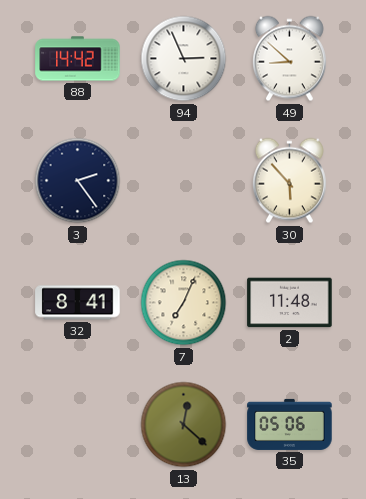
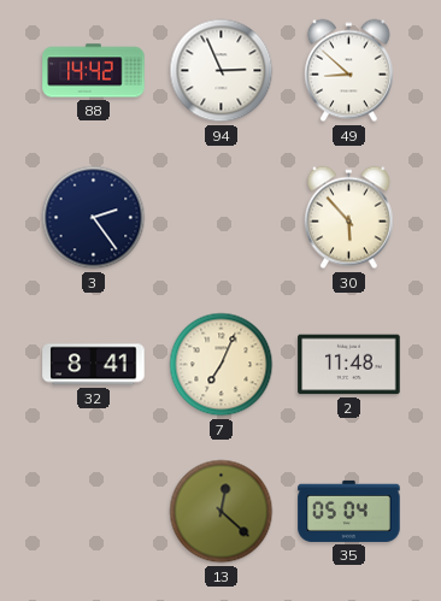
35: 05:06 -> 05:04
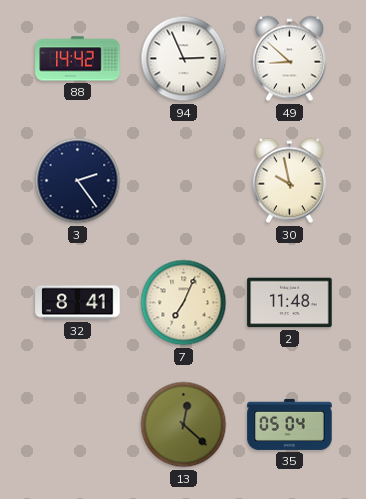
30: 5:53 -> 9:58
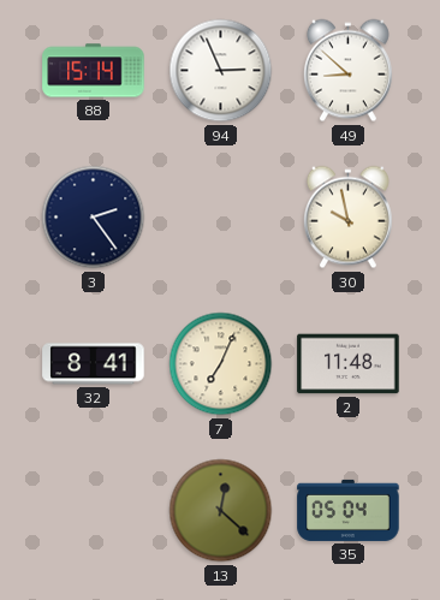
88: 14:42 -> 15:14
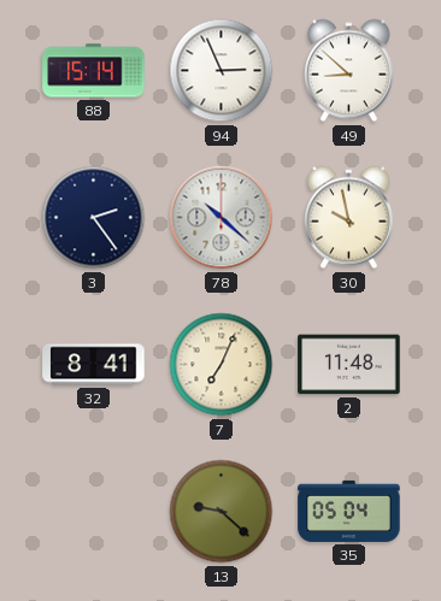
78: none -> 10:22
13: 12:22 -> 9:22
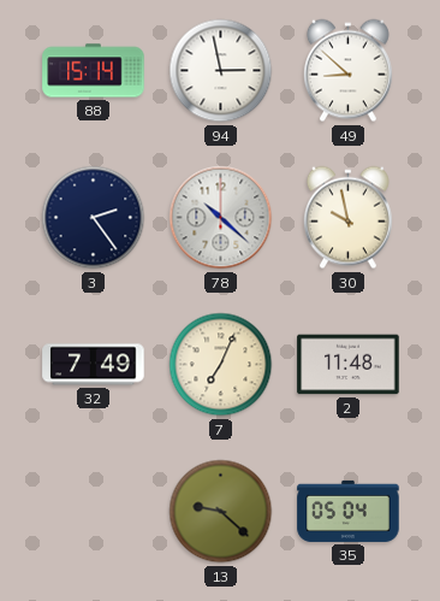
94: 2:56 -> 2:58
32: 8:41 -> 7:49
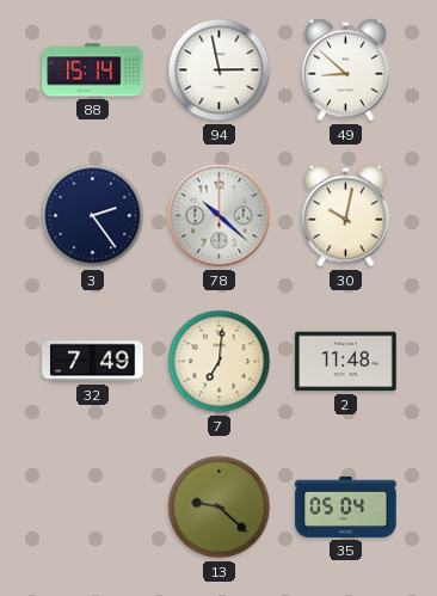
30: 9:58 -> 10:02
7: 7:04 -> 7:01
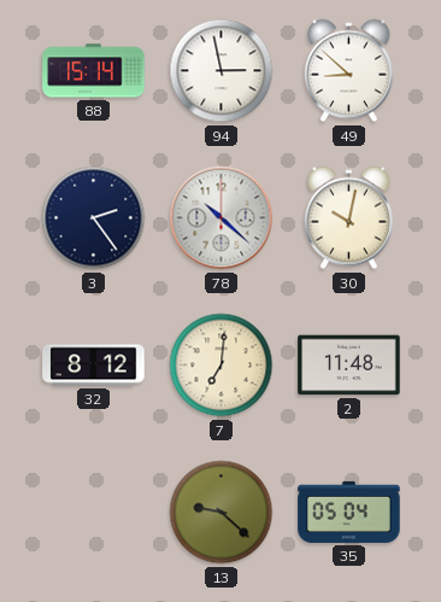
32: 7:49 -> 8:12
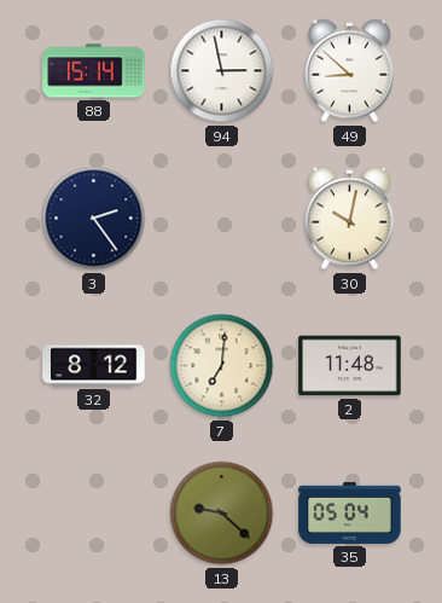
78: 10:22 -> none
